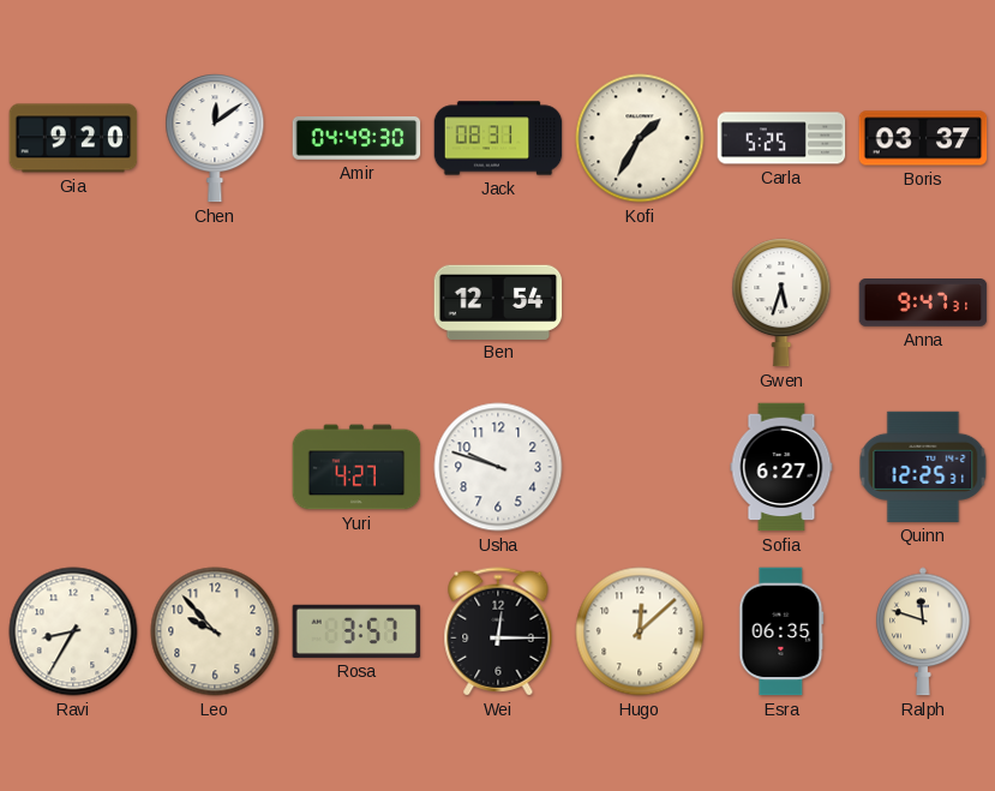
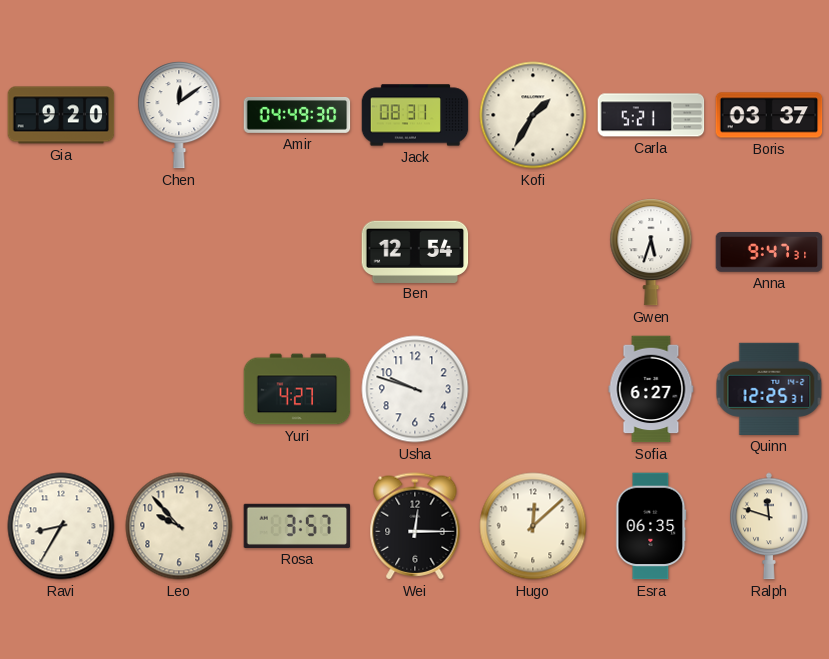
Carla: 5:25 -> 5:21
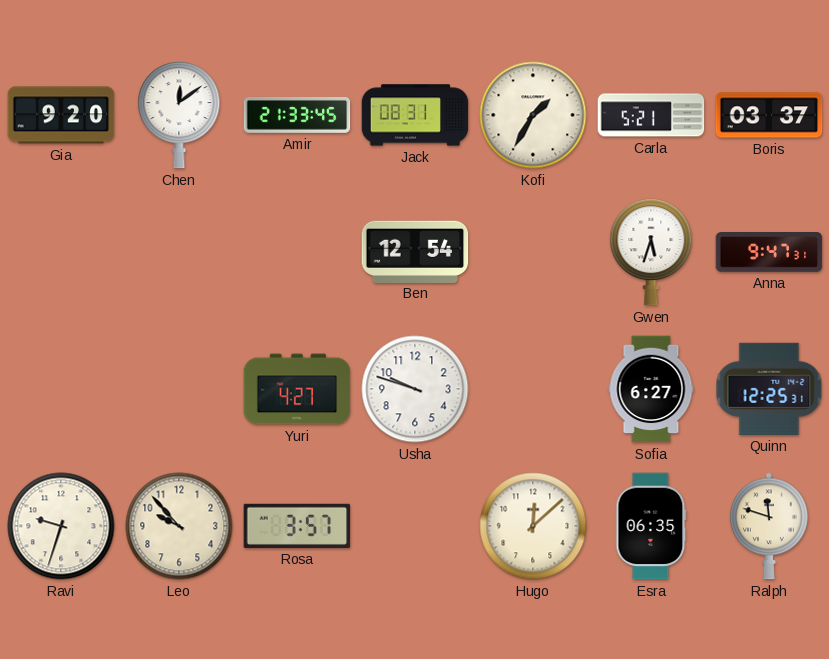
Amir: 04:49 -> 21:33
Ravi: 8:35 -> 9:33
Wei: 12:15 -> none
